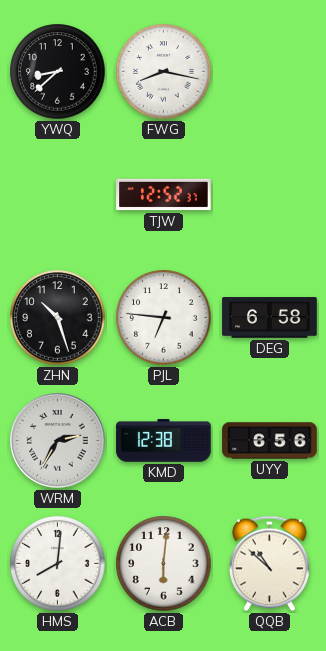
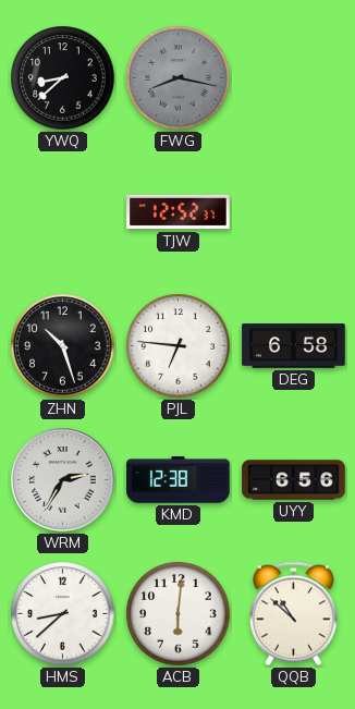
FWG dial: white -> grey
HMS: 8:01 -> 8:38
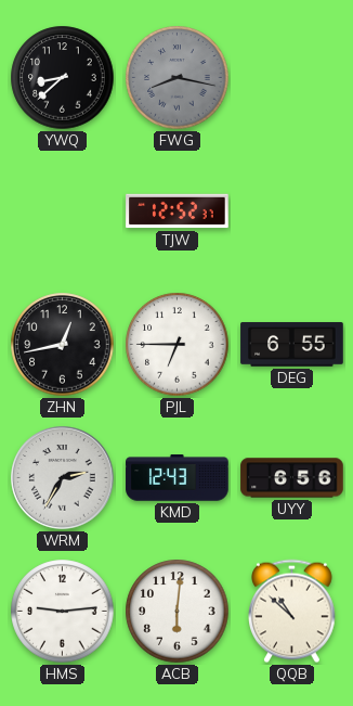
ZHN: 10:27 -> 12:43
PJL: 6:46 -> 6:45
DEG: 6:58 -> 6:55
KMD: 12:38 -> 12:43
HMS: 8:38 -> 9:14
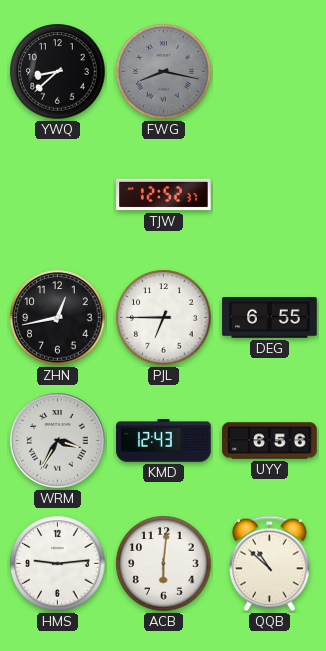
WRM: 2:35 -> 3:35
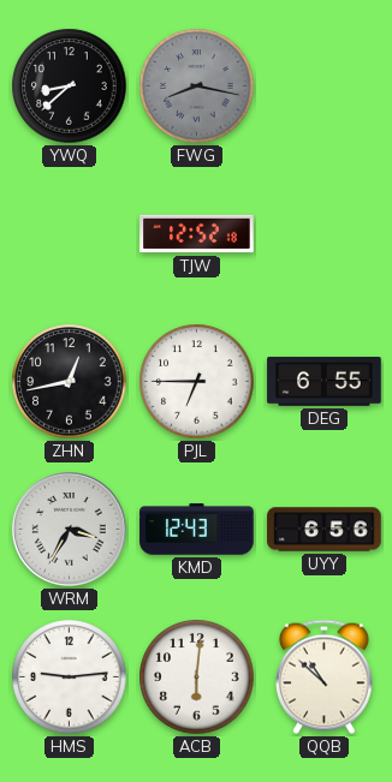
TJW: 12:52:37 -> 12:52:18
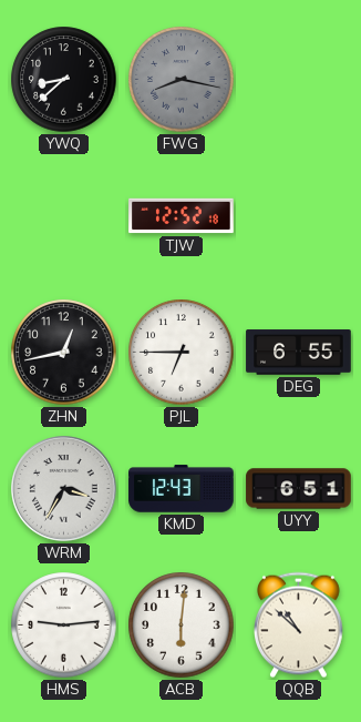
UYY: 6:56 -> 6:51
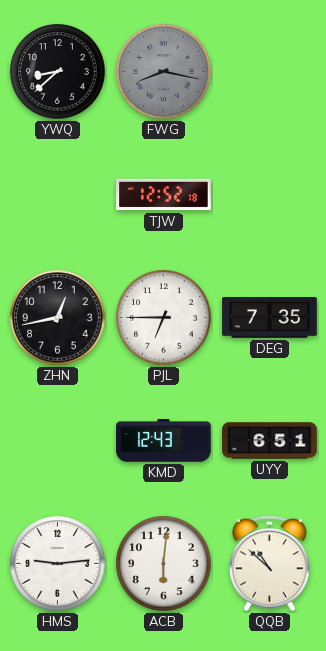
DEG: 6:55 -> 7:35
WRM: 3:35 -> none
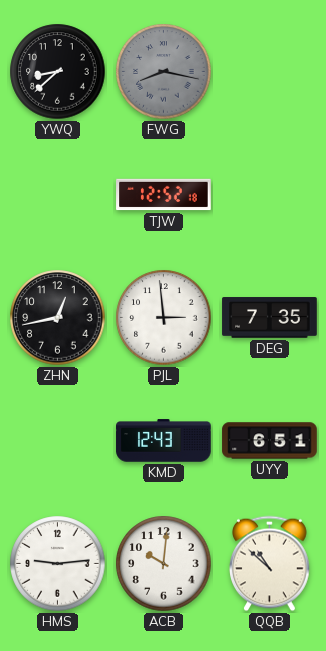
PJL: 6:45 -> 2:59
ACB: 6:01 -> 10:01
